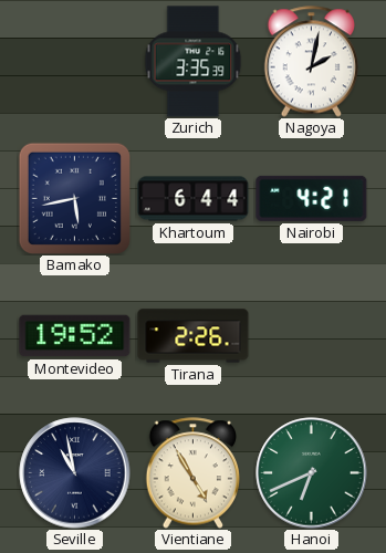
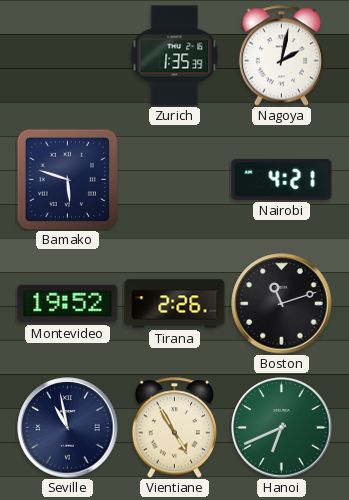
Zurich: 3:35 -> 1:35
Bamako: 5:43 -> 5:48
Khartoum: 6:44 -> none
Boston: none -> 11:12
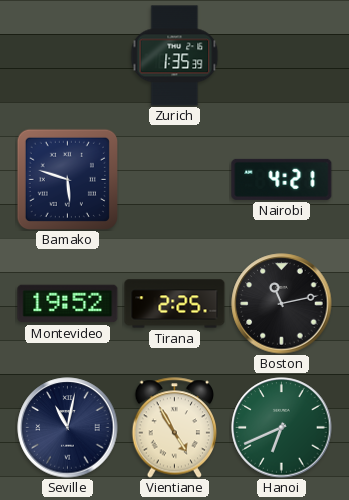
Nagoya: 2:02 -> none
Tirana: 2:26 -> 2:25
Boston: 11:12 -> 11:13
Seville: 10:58 -> 11:02
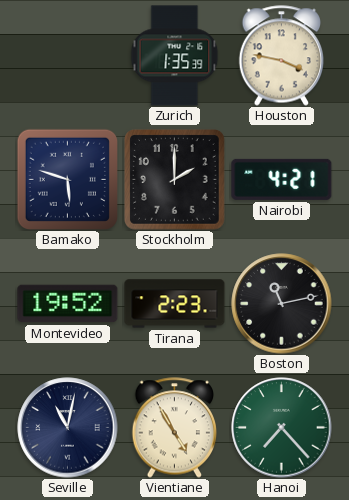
Houston: none -> 3:47
Stockholm: none -> 2:00
Tirana: 2:25 -> 2:23
Hanoi: 6:41 -> 7:23
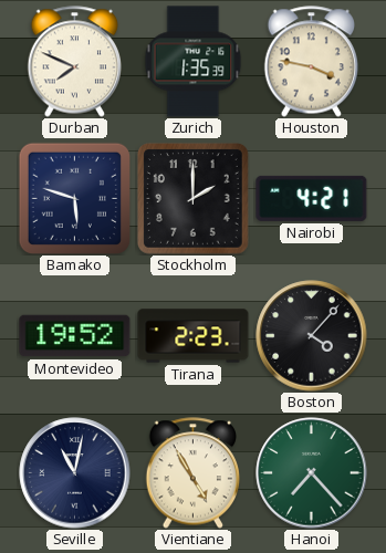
Durban: none -> 7:49
Boston: 11:13 -> 4:07
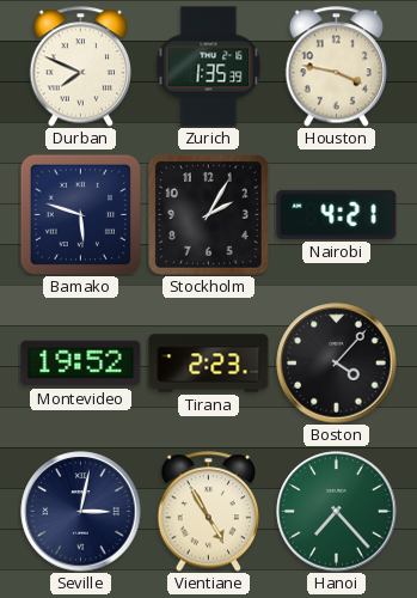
Stockholm: 2:00 -> 2:05
Seville: 11:02 -> 3:02
